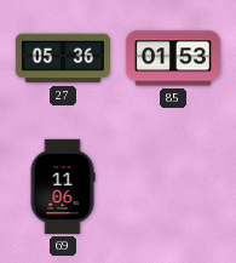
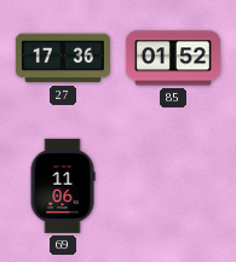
27: 05:36 -> 17:36
85: 01:53 -> 01:52
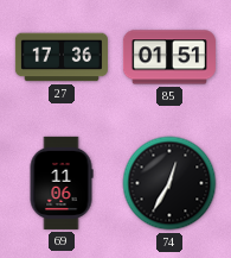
85: 01:52 -> 01:51
74: none -> 12:35
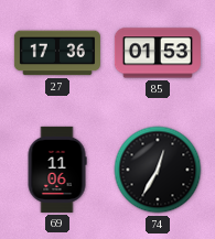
85: 01:51 -> 01:53
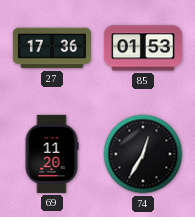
69: 11:06 -> 11:20
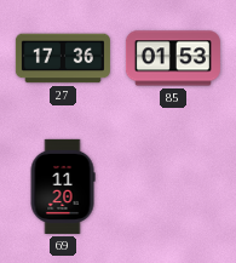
74: 12:35 -> none
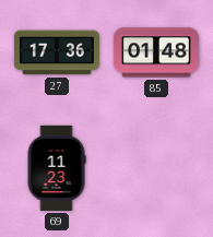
85: 01:53 -> 01:48
69: 11:20 -> 11:23
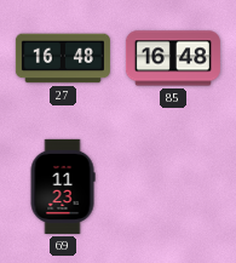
27: 17:36 -> 16:48
85: 01:48 -> 16:48
